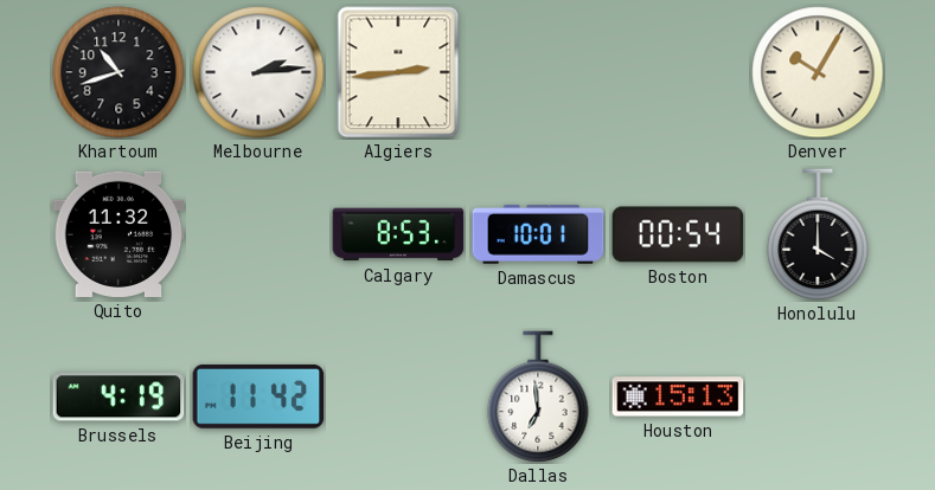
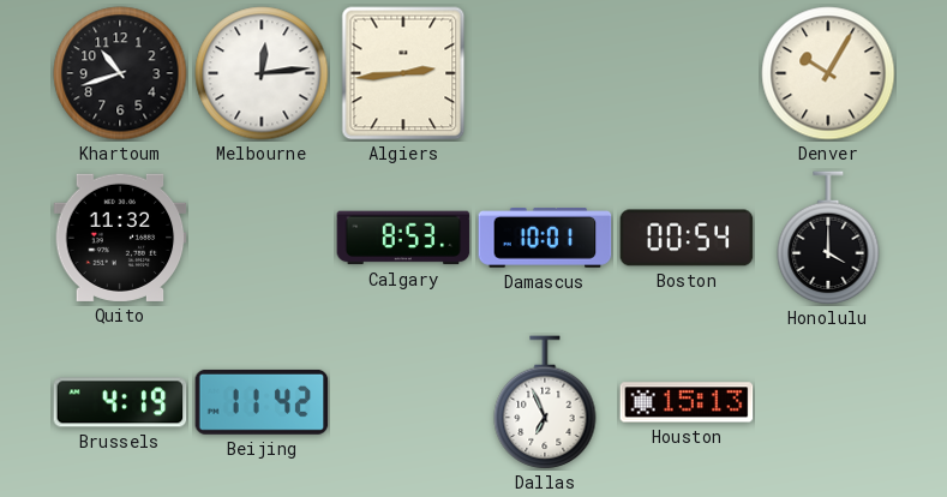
Melbourne: 2:14 -> 12:14
Dallas: 6:59 -> 6:56
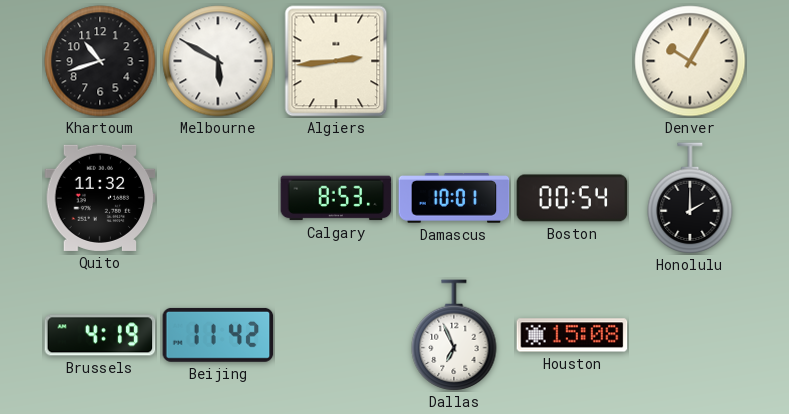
Melbourne: 12:14 -> 5:50
Honolulu: 4:00 -> 2:00
Houston: 15:13 -> 15:08
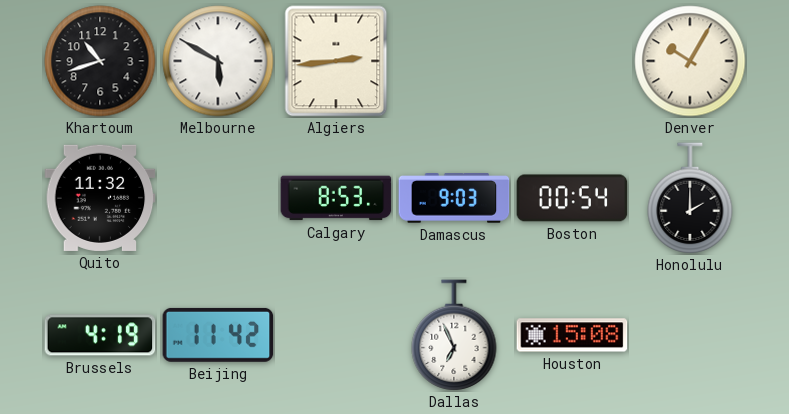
Damascus: 10:01 -> 9:03
